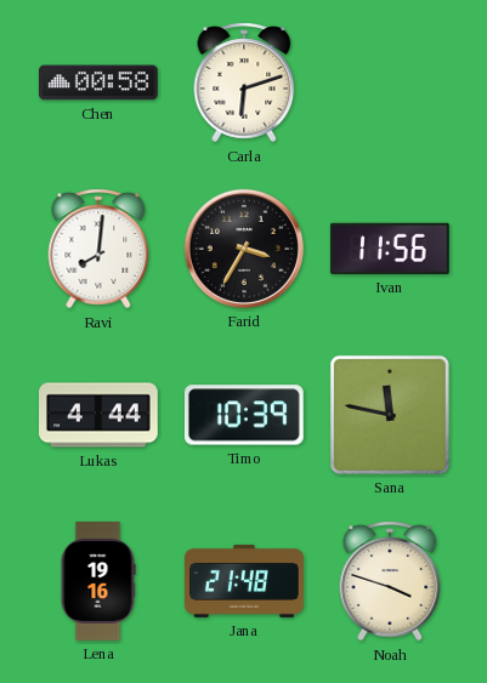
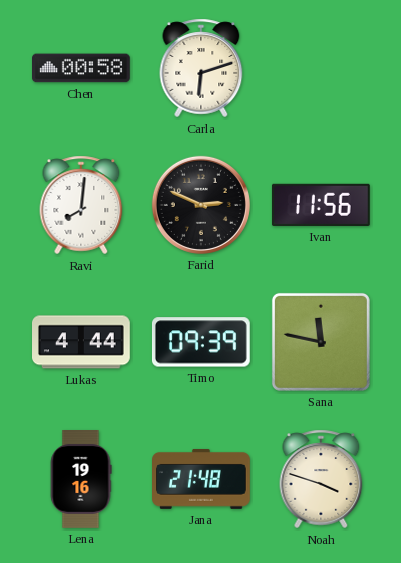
Farid: 3:35 -> 2:49
Timo: 10:39 -> 09:39
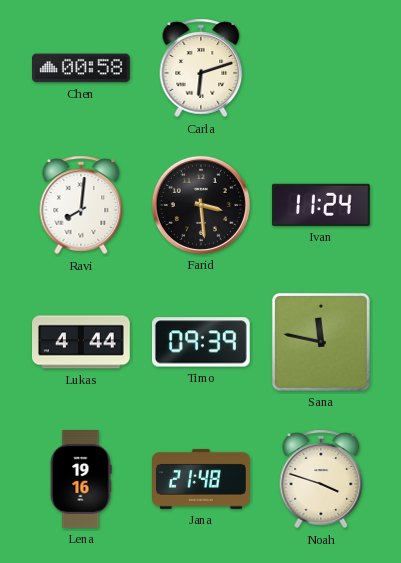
Farid: 2:49 -> 3:29
Ivan: 11:56 -> 11:24
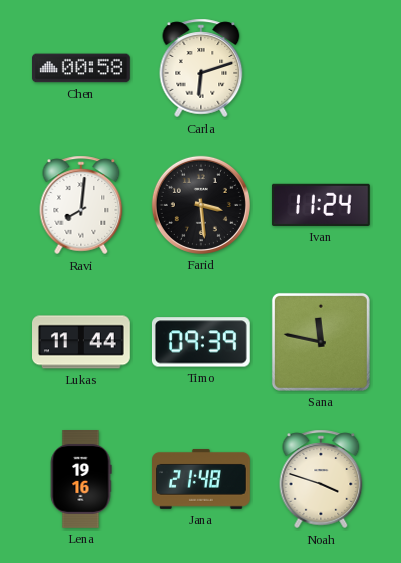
Lukas: 4:44 -> 11:44
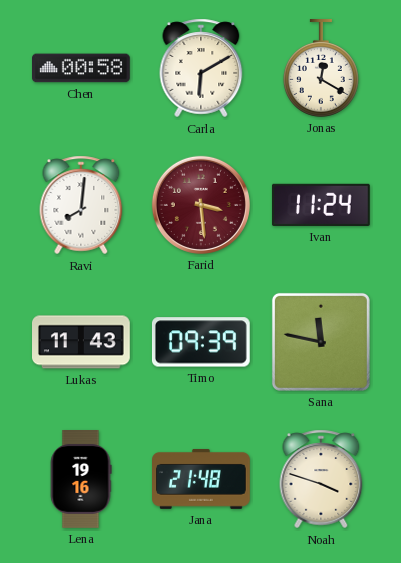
Carla: 6:12 -> 6:10
Jonas: none -> 12:20
Farid dial: black -> burgundy
Lukas: 11:44 -> 11:43
